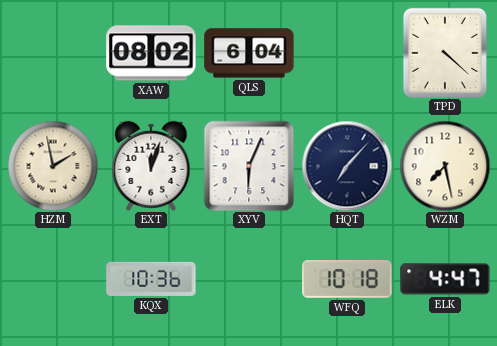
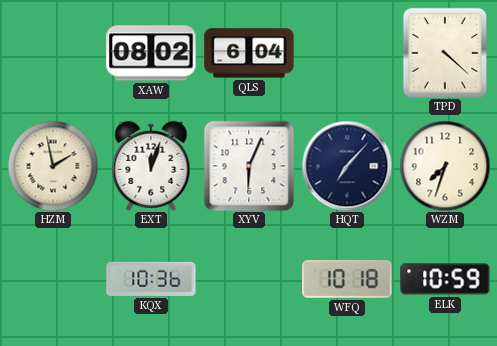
WZM: 7:28 -> 7:33
ELK: 4:47 -> 10:59
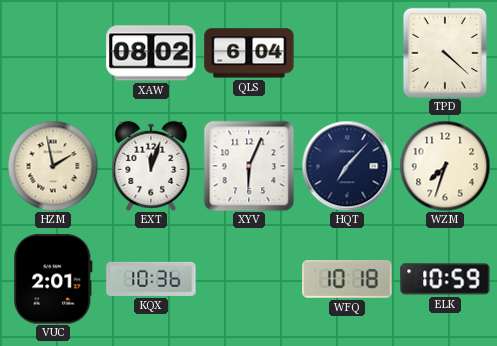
VUC: none -> 2:01
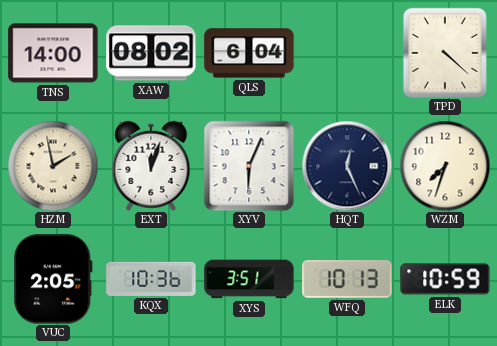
TNS: none -> 14:00
HQT: 7:07 -> 12:26
VUC: 2:01 -> 2:05
XYS: none -> 3:51
WFQ: 10:18 -> 10:13
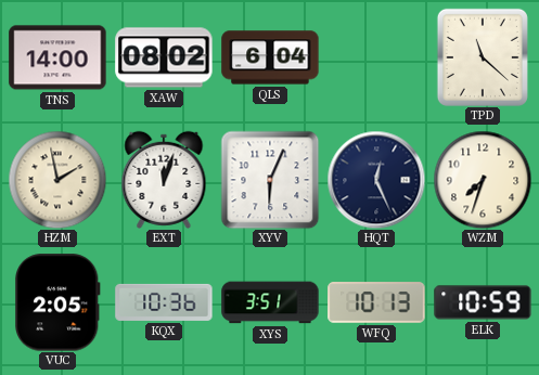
TPD: 4:22 -> 11:22
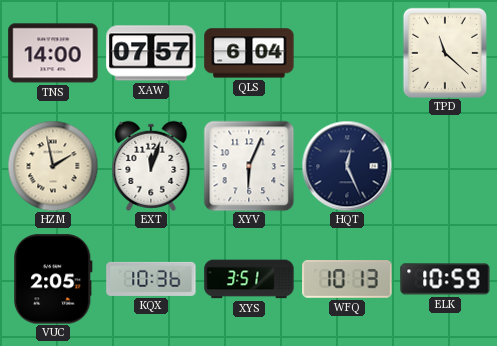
XAW: 08:02 -> 07:57
WZM: 7:33 -> none
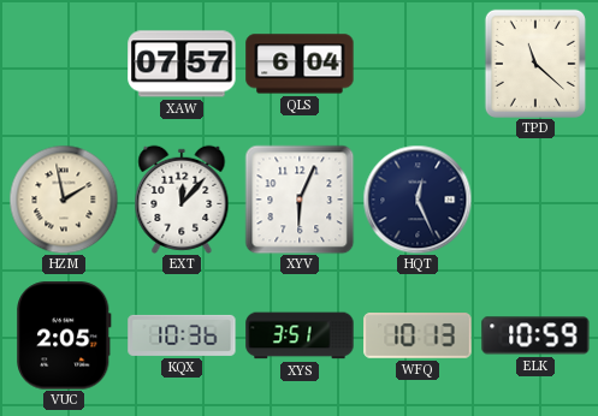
TNS: 14:00 -> none
EXT: 12:03 -> 12:07
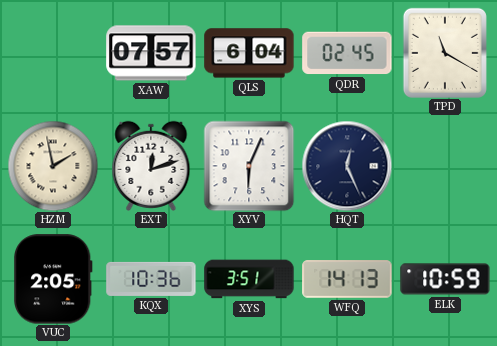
QDR: none -> 02:45
TPD: 11:22 -> 11:20
EXT: 12:07 -> 12:12
WFQ: 10:13 -> 14:13
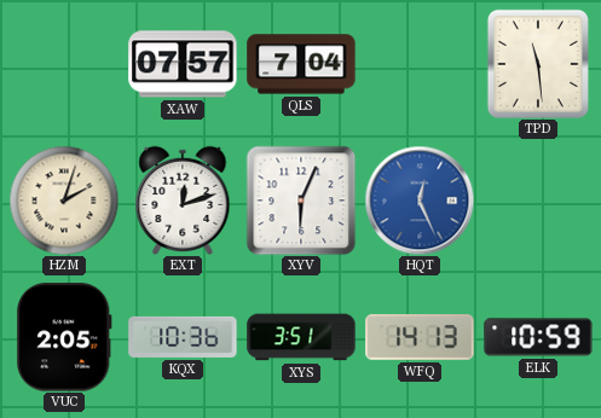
QLS: 6:04 -> 7:04
QDR: 02:45 -> none
TPD: 11:20 -> 11:29
HZM: 1:58 -> 2:03
HQT dial: navy -> blue
